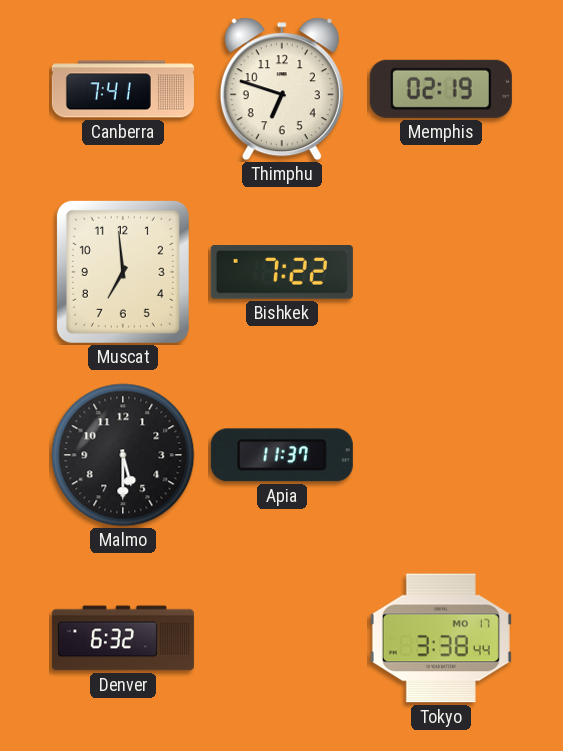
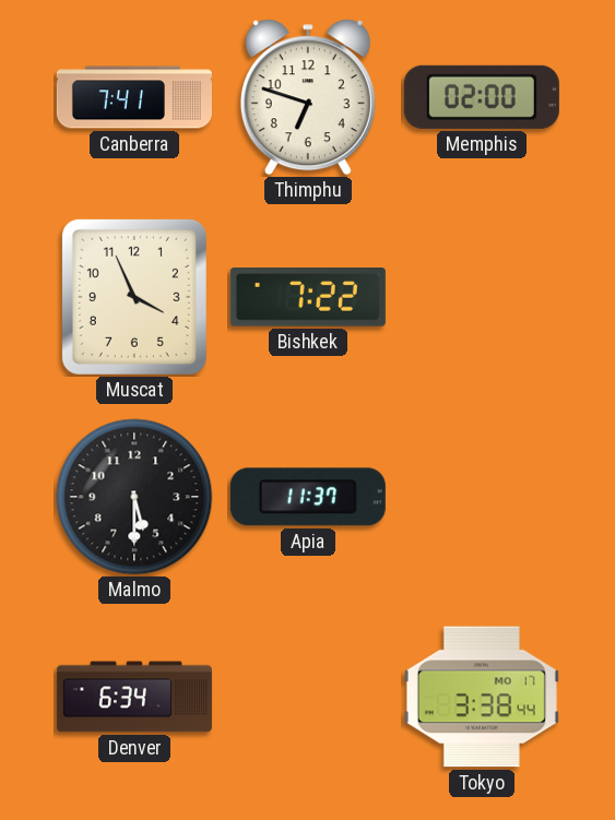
Memphis: 02:19 -> 02:00
Muscat: 6:59 -> 3:56
Denver: 6:32 -> 6:34
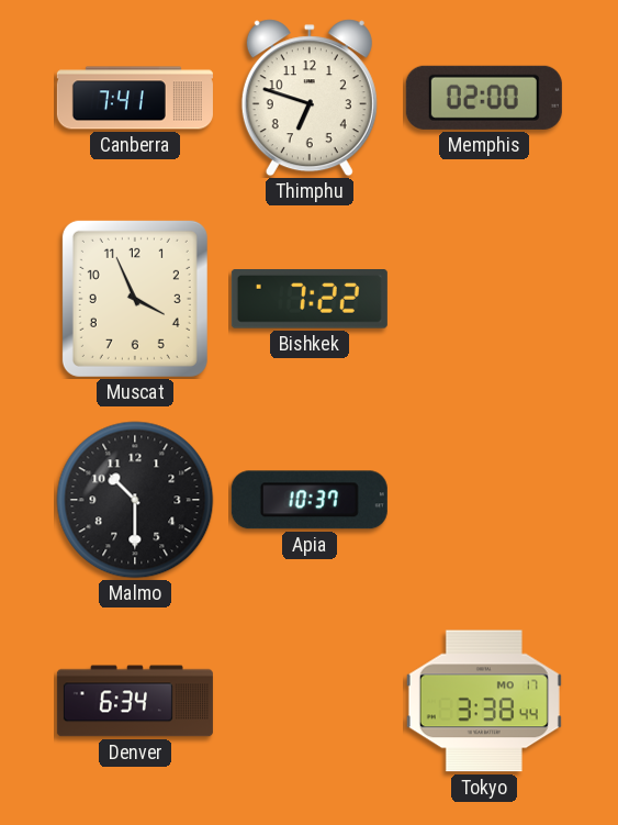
Malmo: 5:30 -> 10:30
Apia: 11:37 -> 10:37
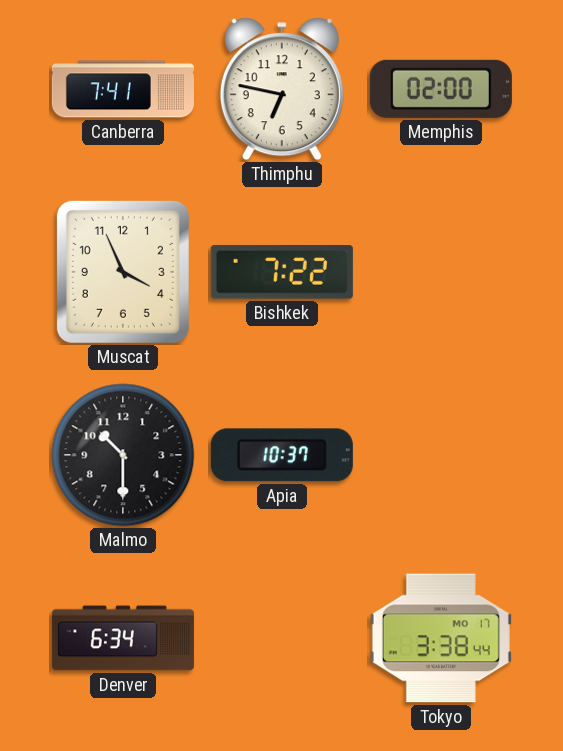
Thimphu: 6:48 -> 6:47
